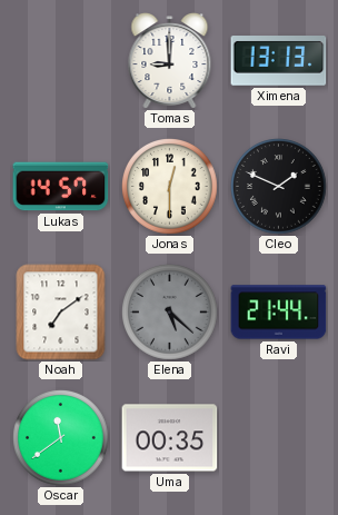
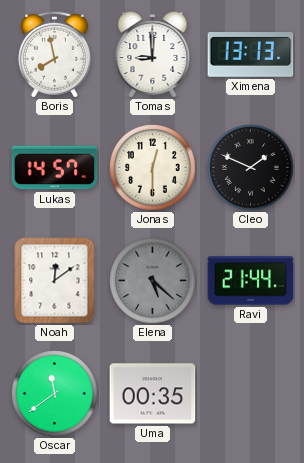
Boris: none -> 7:58
Noah: 7:09 -> 12:09
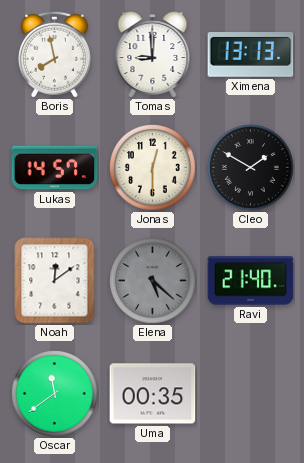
Cleo: 1:49 -> 1:50
Ravi: 21:44 -> 21:40
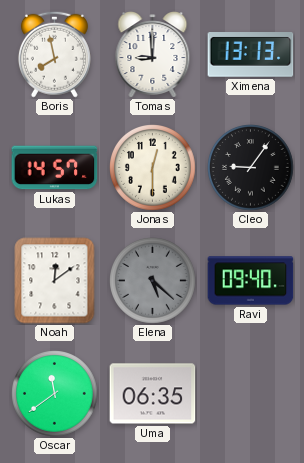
Cleo: 1:50 -> 9:06
Ravi: 21:40 -> 09:40
Uma: 00:35 -> 06:35
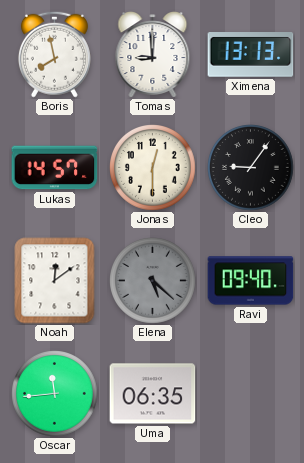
Oscar: 11:39 -> 11:44
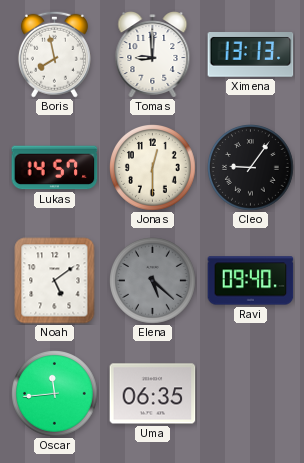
Noah: 12:09 -> 5:09
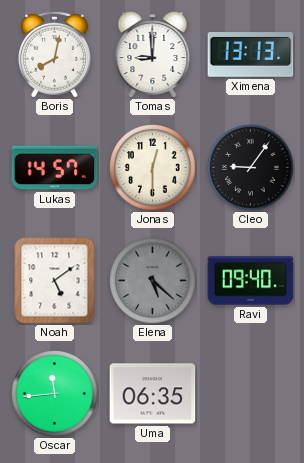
Boris: 7:58 -> 8:02
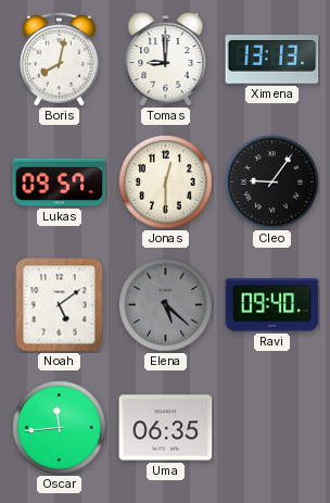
Lukas: 14:57 -> 09:57
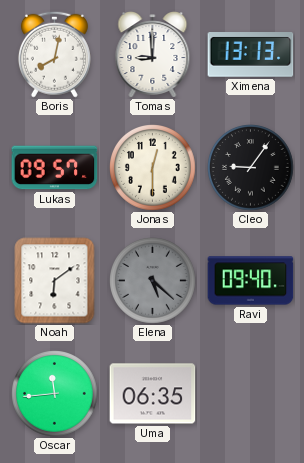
Noah: 5:09 -> 6:09
